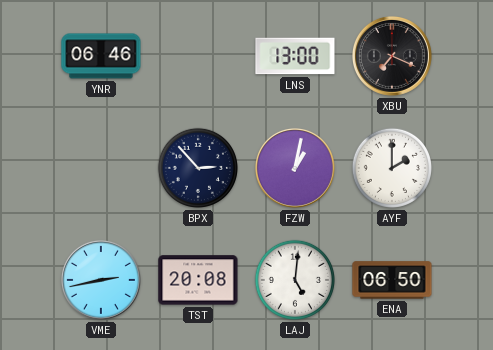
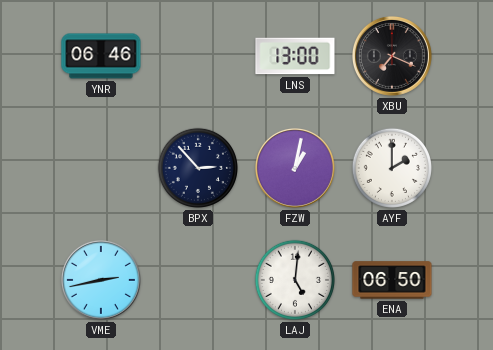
TST: 20:08 -> none
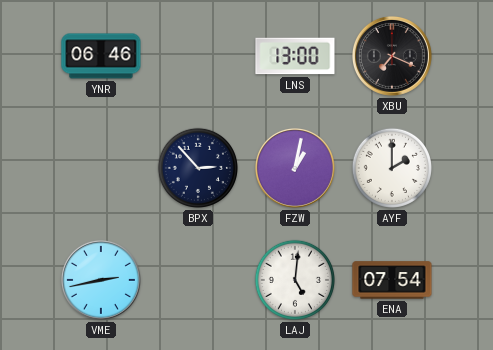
ENA: 06:50 -> 07:54
